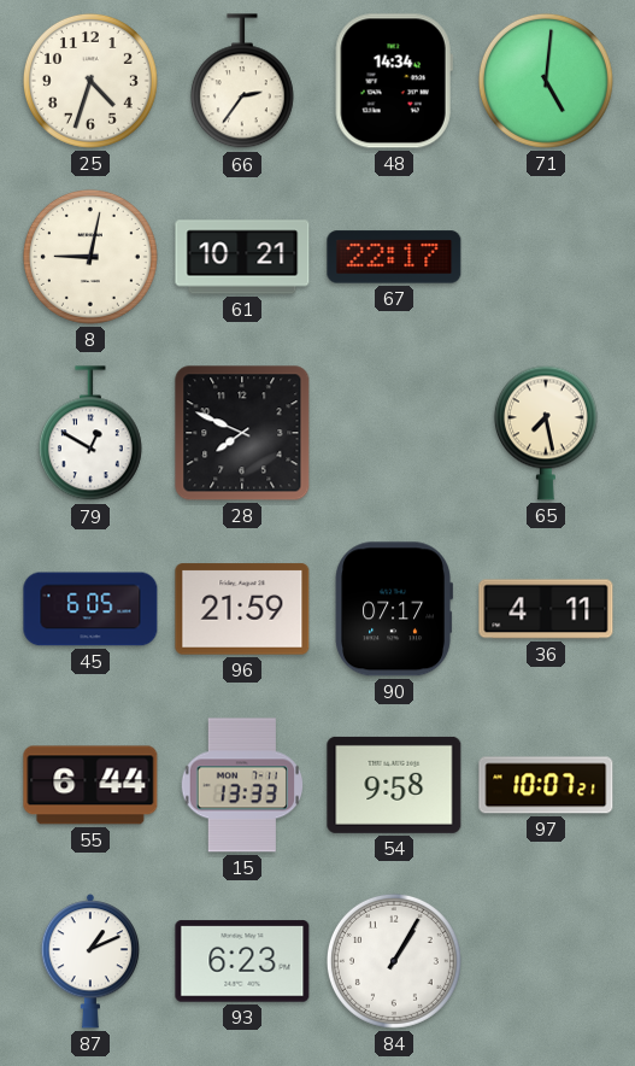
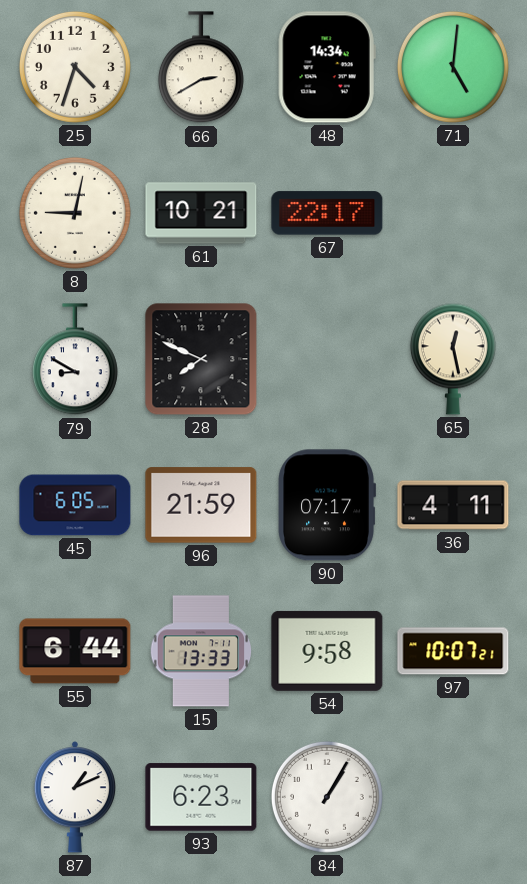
66: 2:36 -> 2:40
79: 12:50 -> 8:50
65: 7:28 -> 12:28
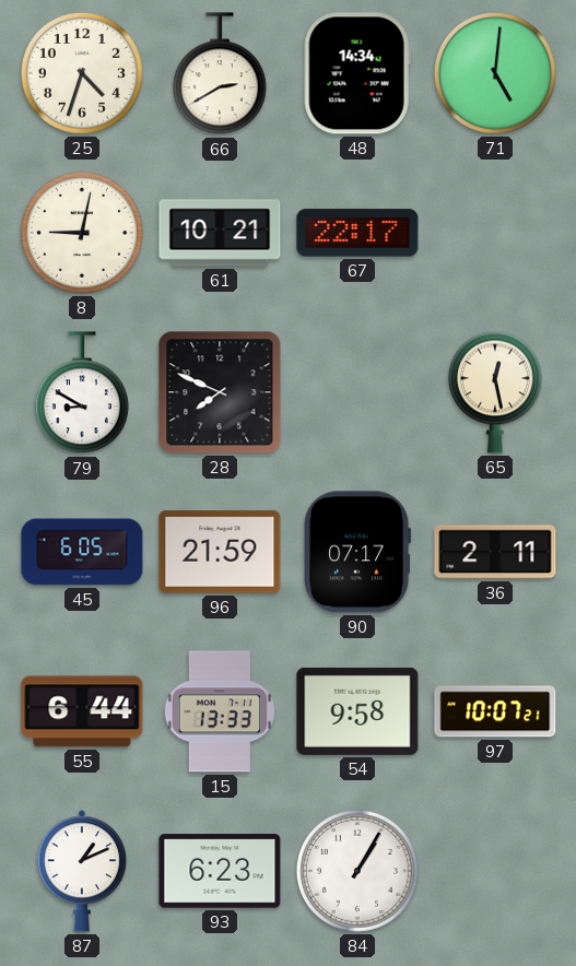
36: 4:11 -> 2:11
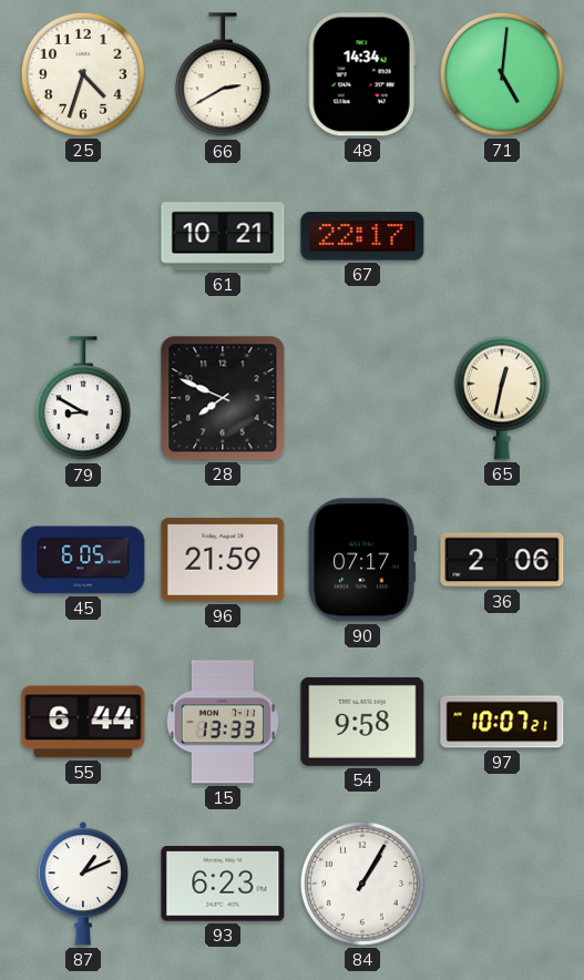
8: 9:02 -> none
65: 12:28 -> 12:32
36: 2:11 -> 2:06
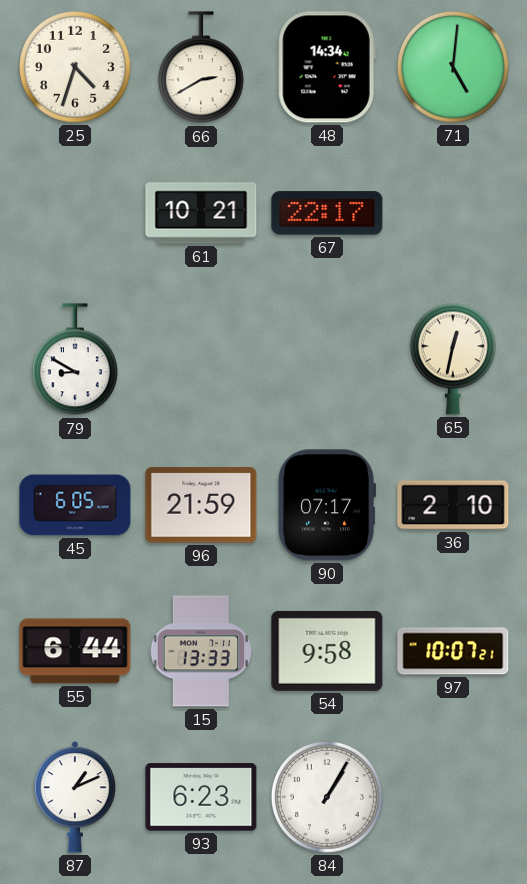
28: 7:49 -> none
36: 2:06 -> 2:10
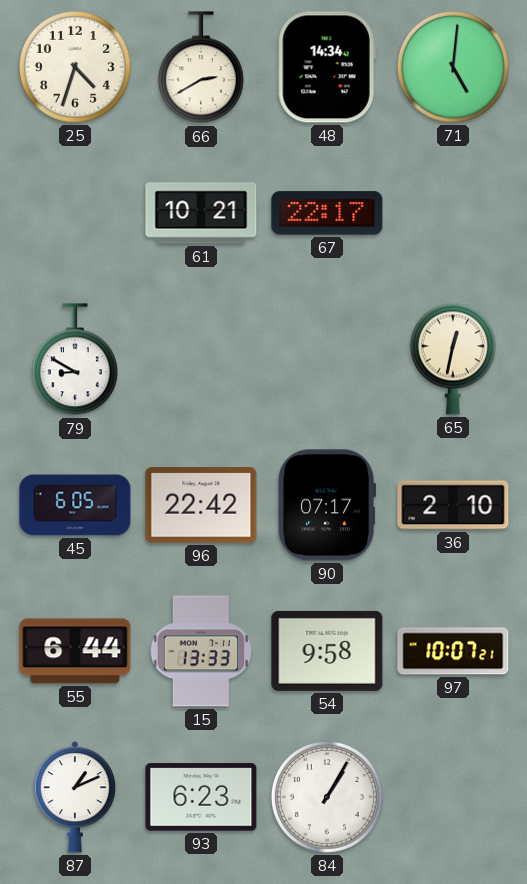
96: 21:59 -> 22:42
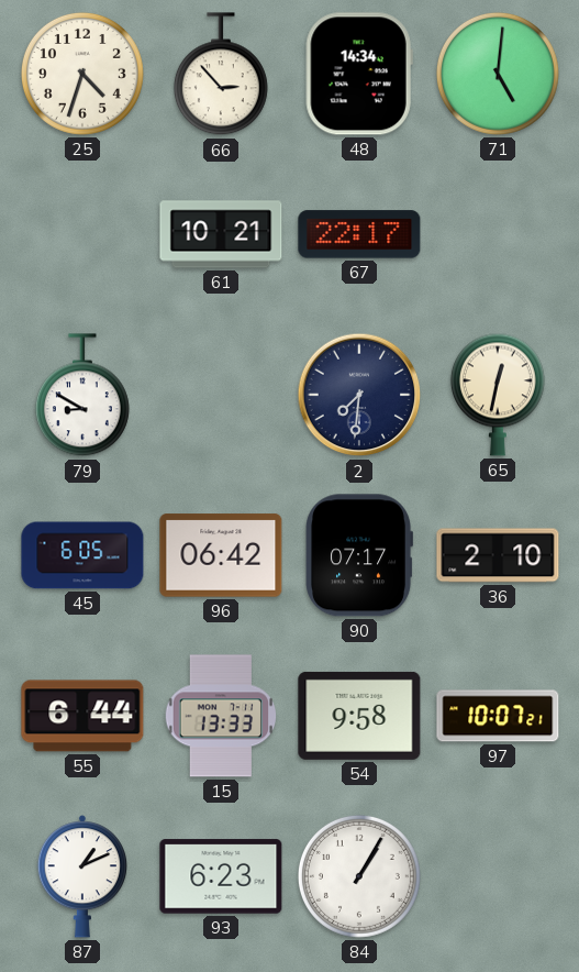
66: 2:40 -> 2:53
2: none -> 7:31
96: 22:42 -> 06:42
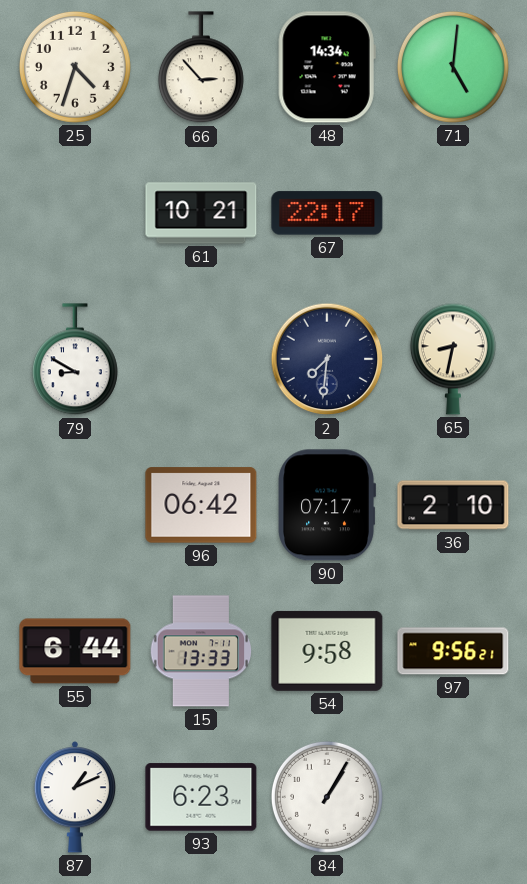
65: 12:32 -> 8:32
45: 6:05 -> none
97: 10:07 -> 9:56
